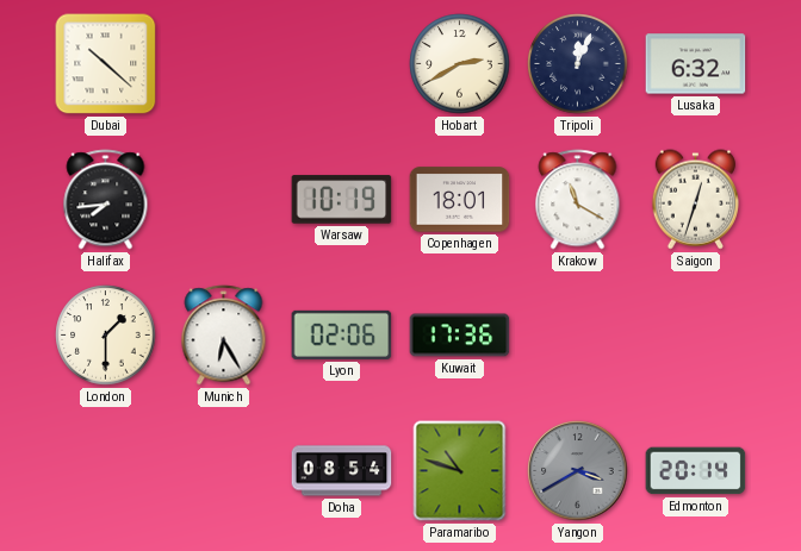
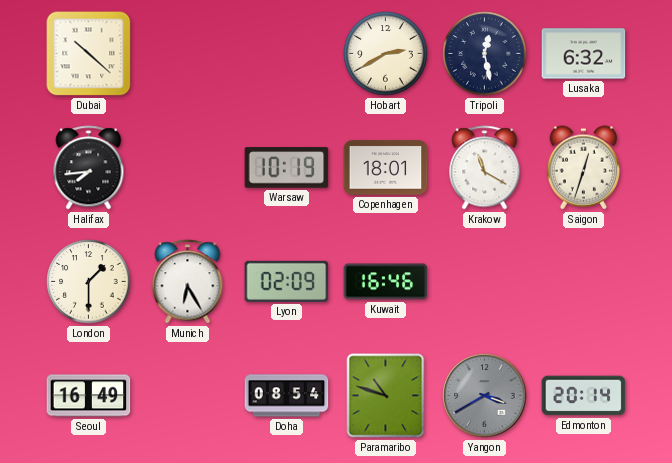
Tripoli: 12:04 -> 12:28
Lyon: 02:06 -> 02:09
Kuwait: 17:36 -> 16:46
Seoul: none -> 16:49
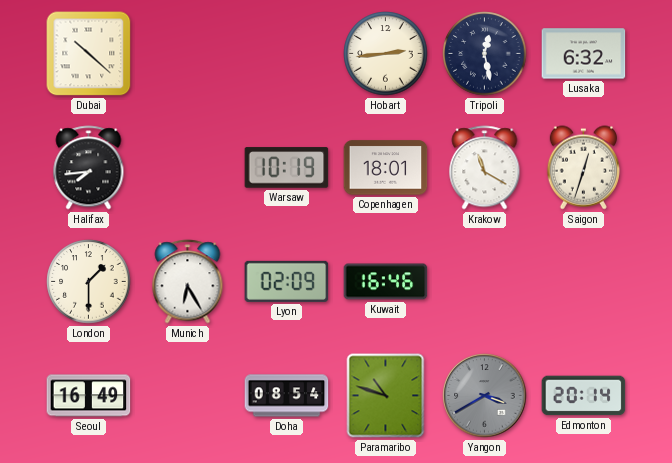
Hobart: 2:40 -> 2:44
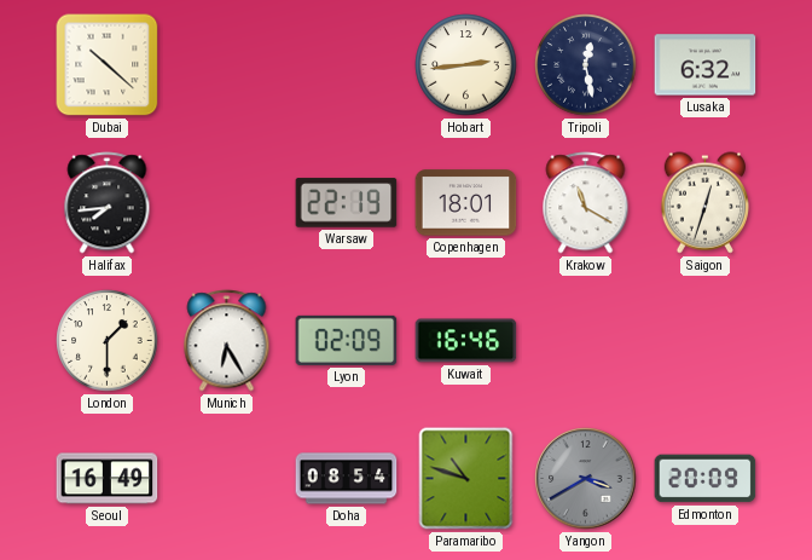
Warsaw: 10:19 -> 22:19
Edmonton: 20:14 -> 20:09
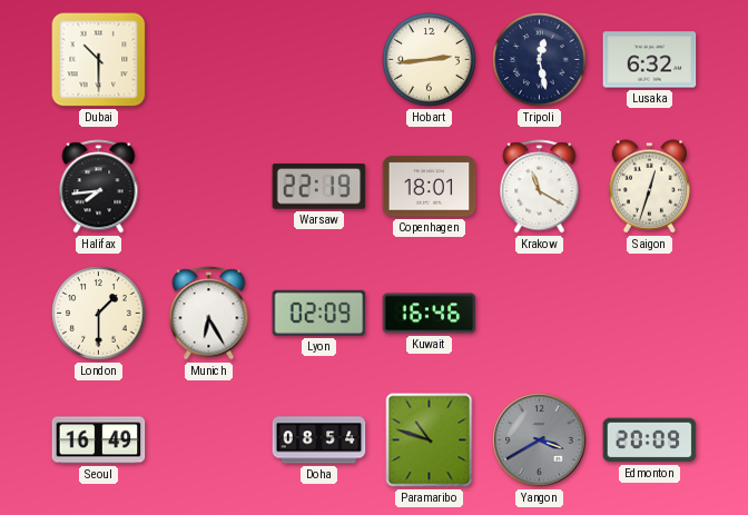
Dubai: 10:22 -> 10:30
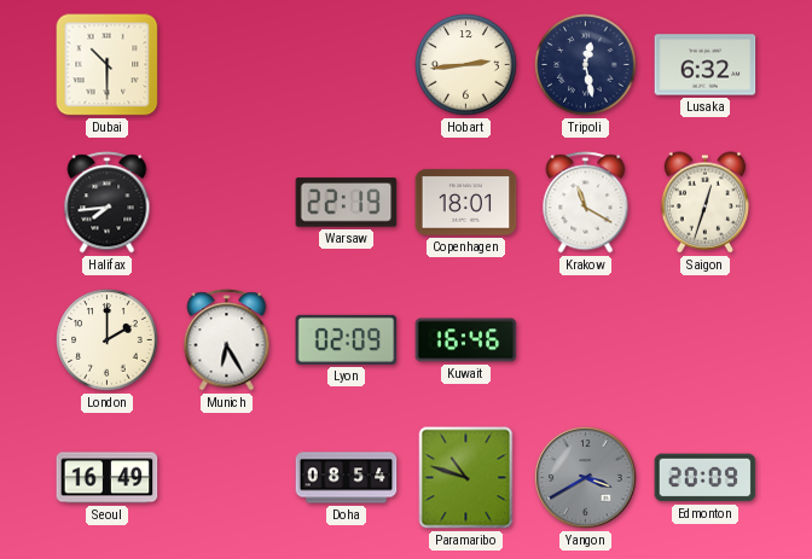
London: 1:30 -> 2:00
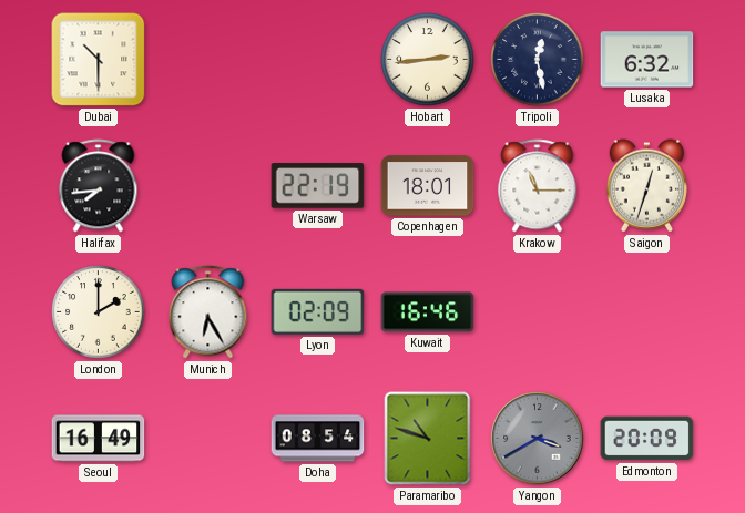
Krakow: 11:20 -> 11:15
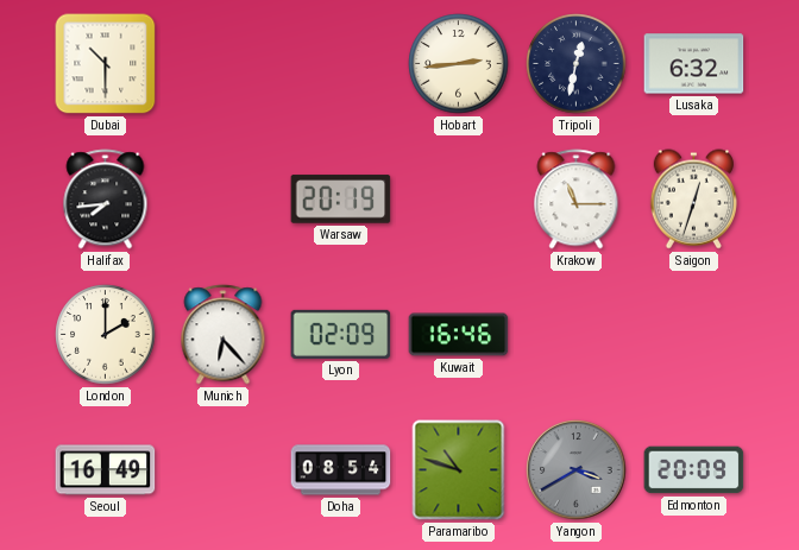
Tripoli: 12:28 -> 12:32
Warsaw: 22:19 -> 20:19
Copenhagen: 18:01 -> none
Munich: 6:25 -> 6:23
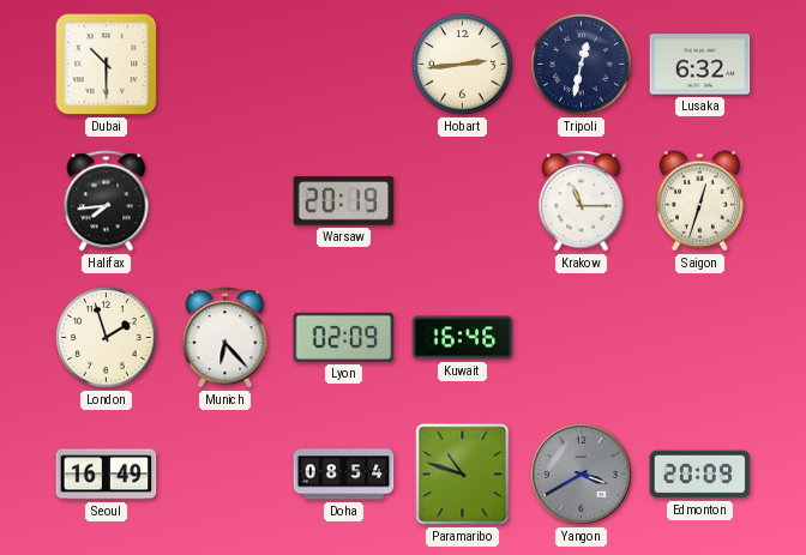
London: 2:00 -> 1:57
